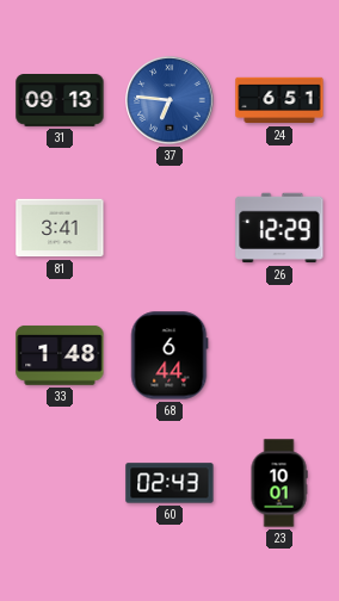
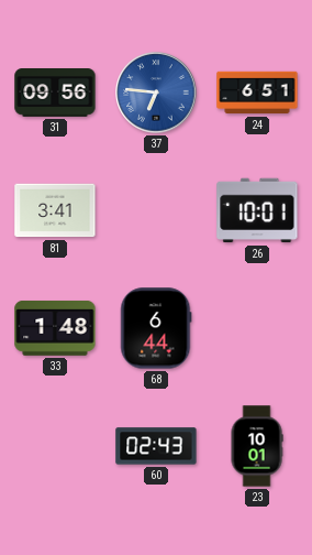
31: 09:13 -> 09:56
26: 12:29 -> 10:01
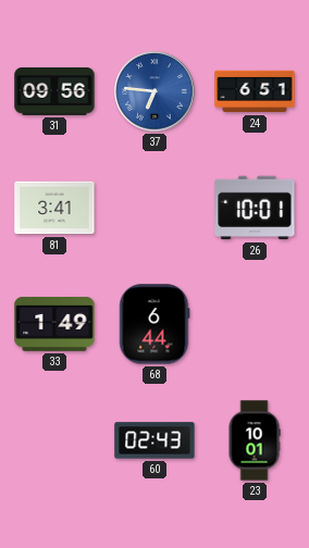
33: 1:48 -> 1:49
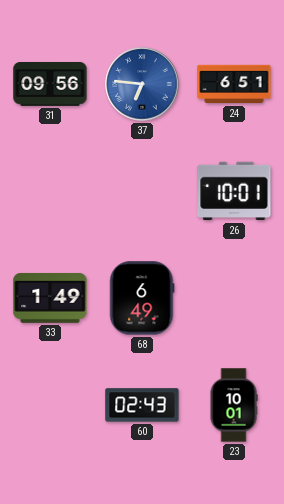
81: 3:41 -> none
68: 6:44 -> 6:49
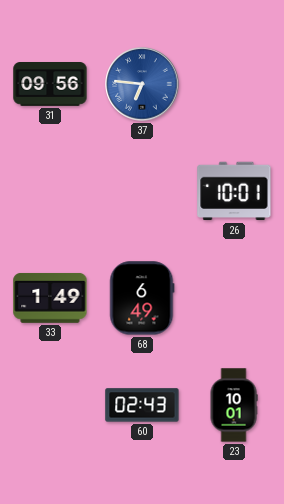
24: 6:51 -> none
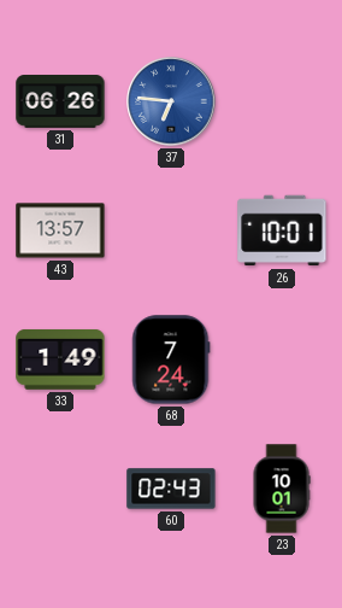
31: 09:56 -> 06:26
43: none -> 13:57
68: 6:49 -> 7:24
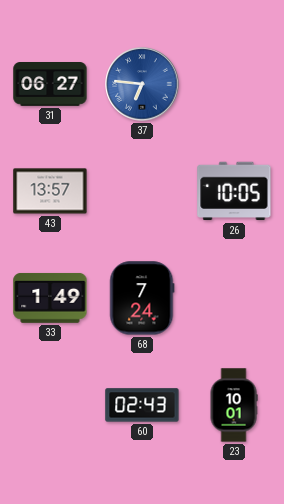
31: 06:26 -> 06:27
26: 10:01 -> 10:05
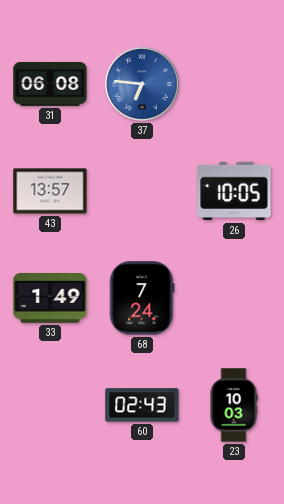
31: 06:27 -> 06:08
23: 10:01 -> 10:03
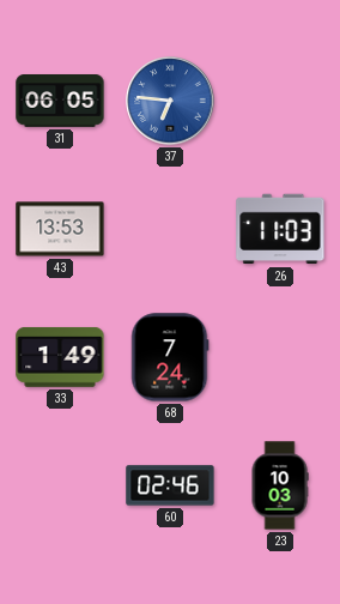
31: 06:08 -> 06:05
43: 13:57 -> 13:53
26: 10:05 -> 11:03
60: 02:43 -> 02:46
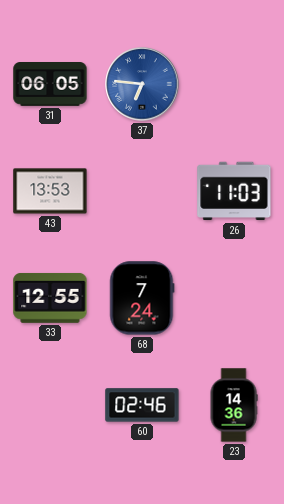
33: 1:49 -> 12:55
23: 10:03 -> 14:36
